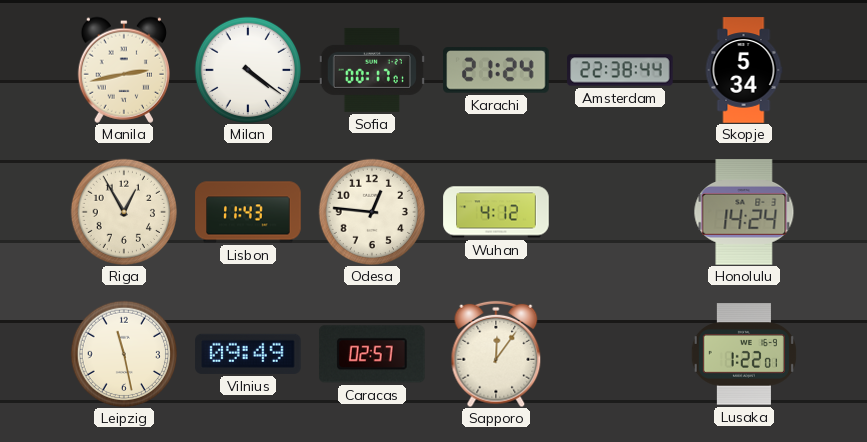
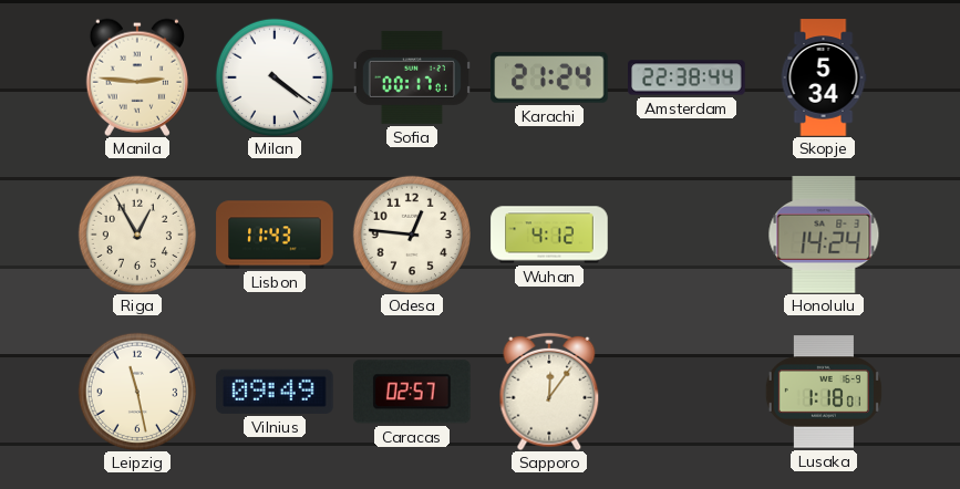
Manila: 2:43 -> 2:46
Lusaka: 1:22 -> 1:18
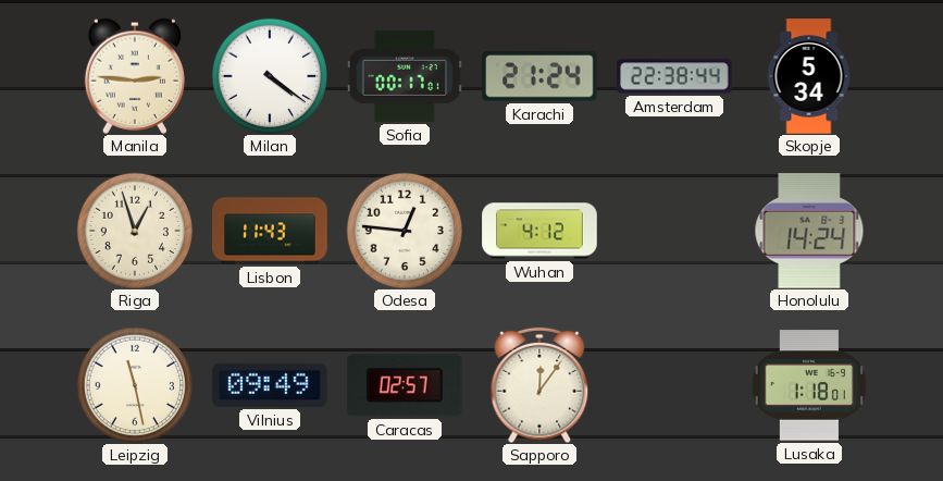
Riga: 12:55 -> 12:57
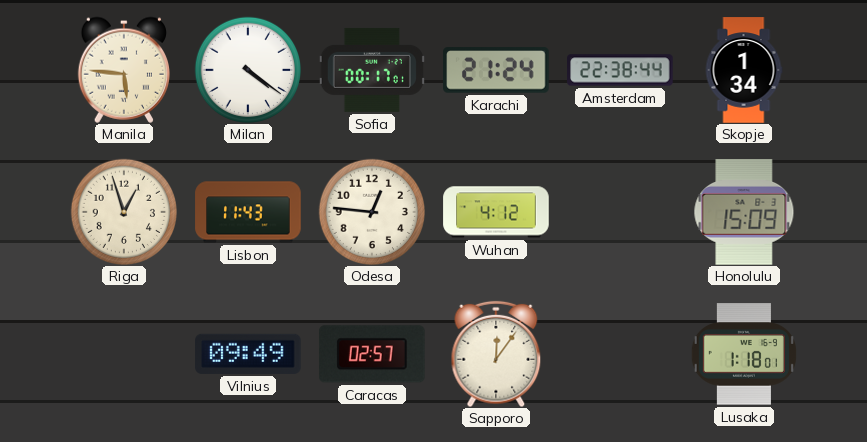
Manila: 2:46 -> 5:46
Skopje: 5:34 -> 1:34
Honolulu: 14:24 -> 15:09
Leipzig: 11:28 -> none
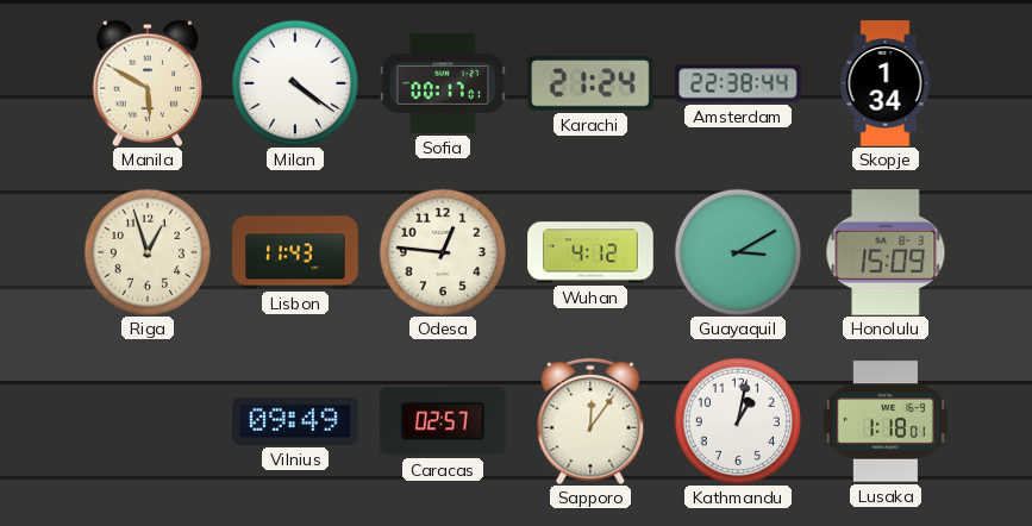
Manila: 5:46 -> 5:50
Guayaquil: none -> 3:10
Kathmandu: none -> 1:02
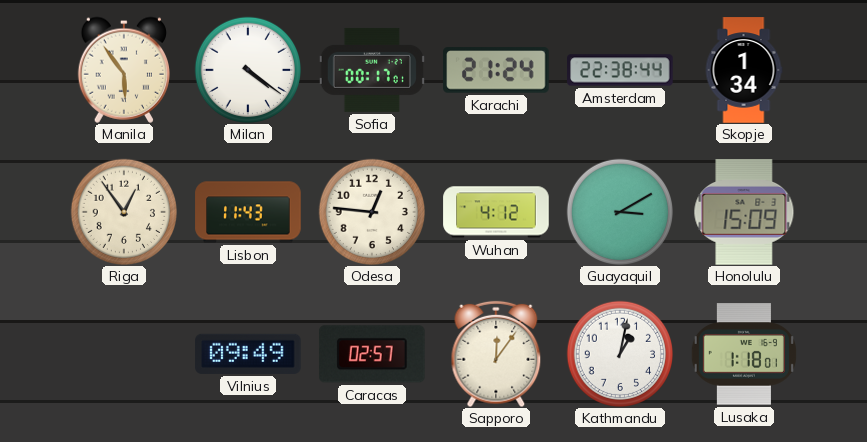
Manila: 5:50 -> 5:54
Riga: 12:57 -> 12:54
